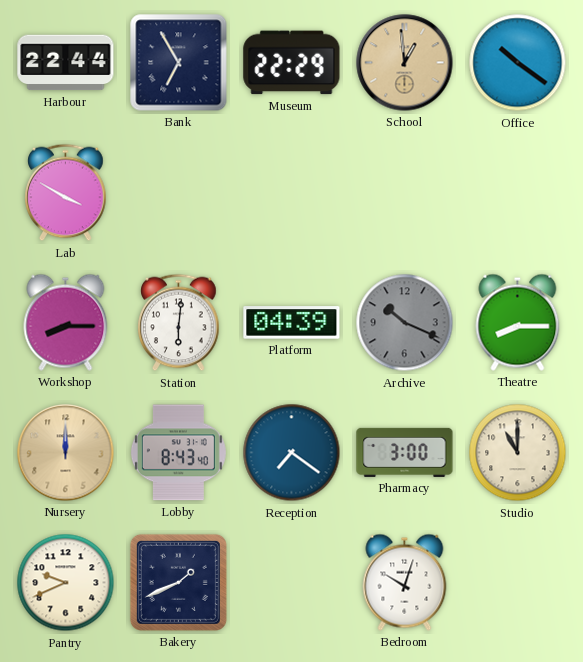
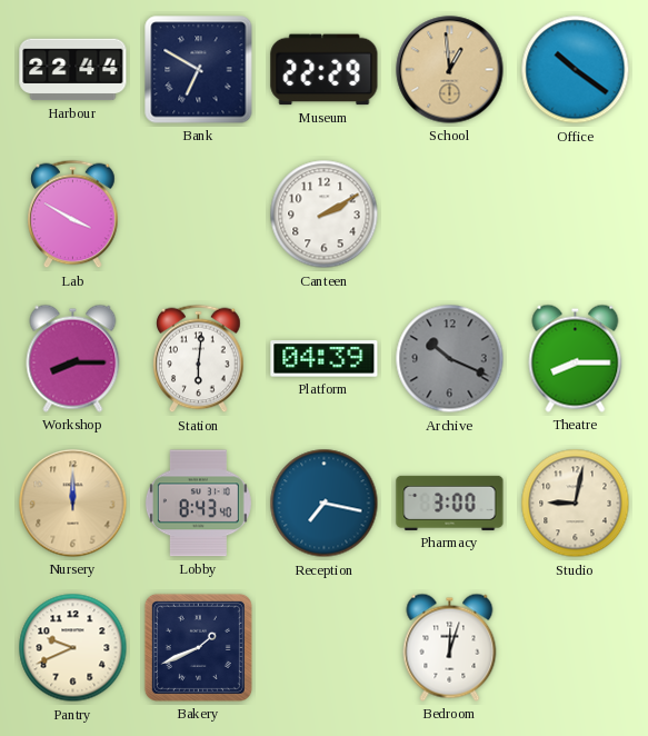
Bank: 6:55 -> 6:50
Canteen: none -> 2:10
Reception: 7:21 -> 7:17
Studio: 11:00 -> 9:02
Bedroom: 10:03 -> 12:03
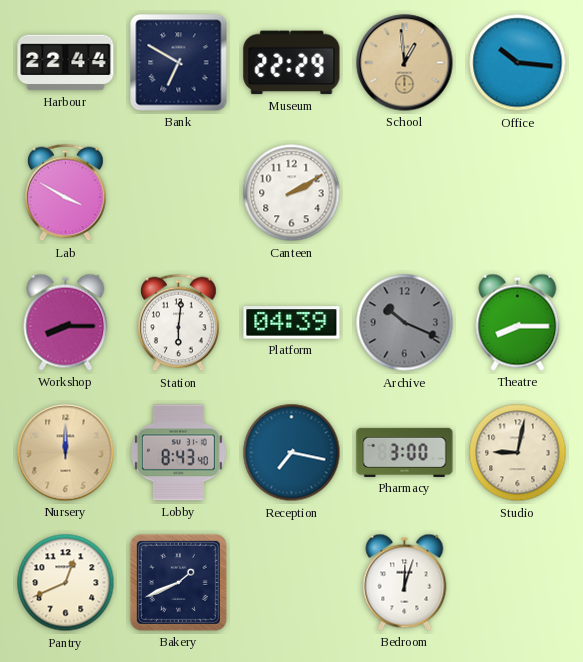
Office: 10:21 -> 10:16
Pantry: 9:41 -> 12:41
